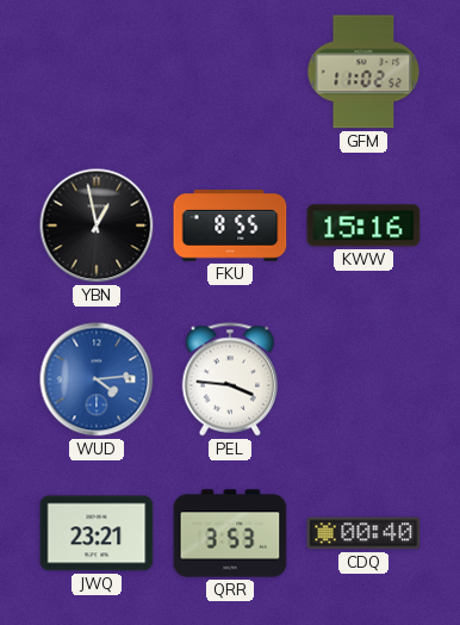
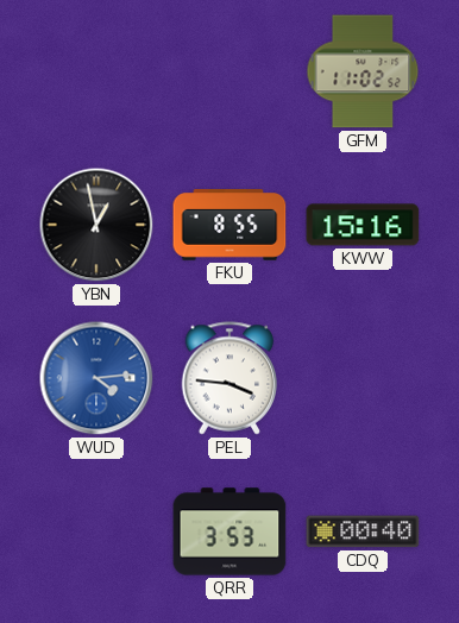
JWQ: 23:21 -> none
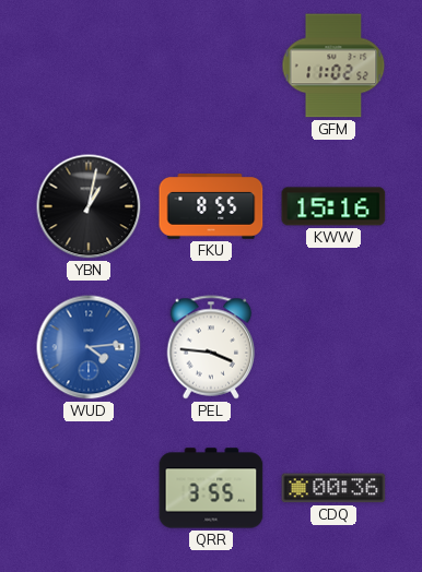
YBN: 12:58 -> 1:02
QRR: 3:53 -> 3:55
CDQ: 00:40 -> 00:36
